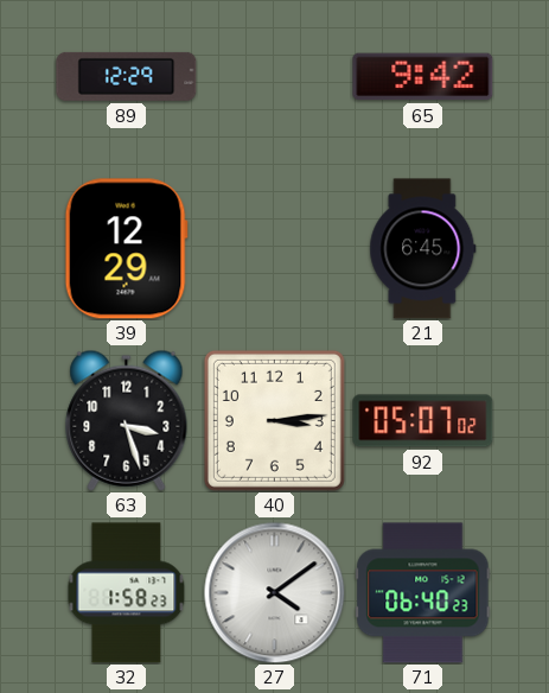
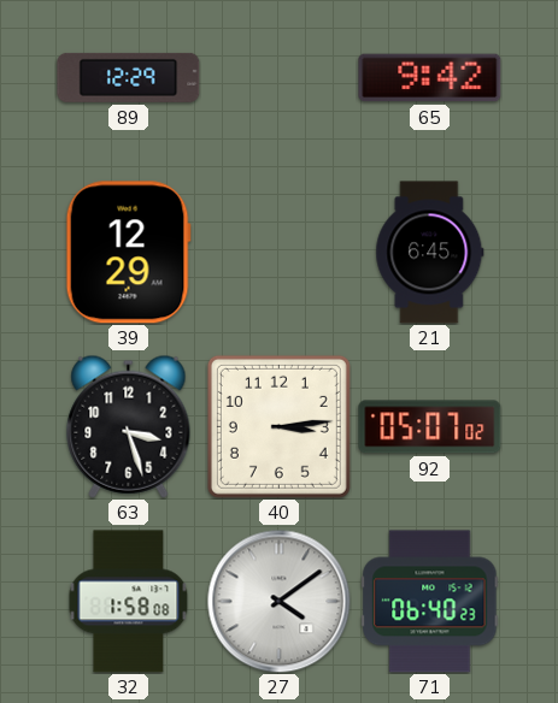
32: 1:58:23 -> 1:58:08
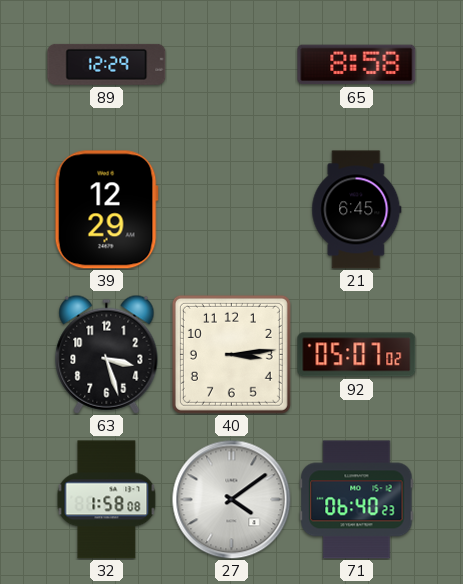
65: 9:42 -> 8:58
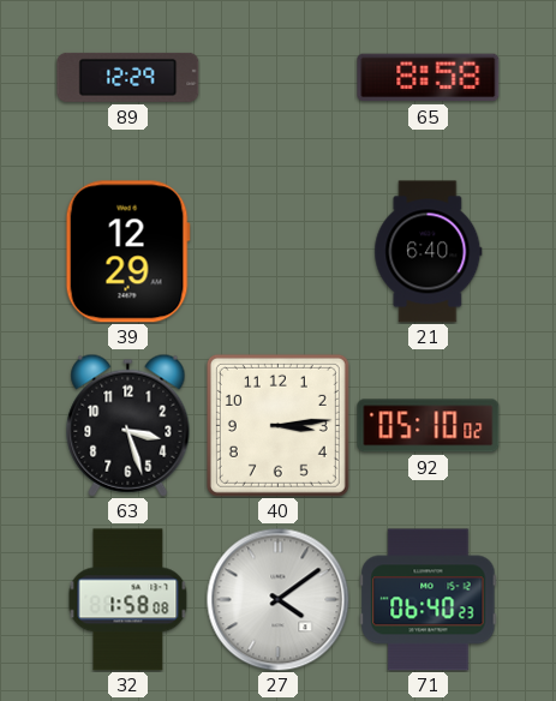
21: 6:45 -> 6:40
92: 05:07 -> 05:10
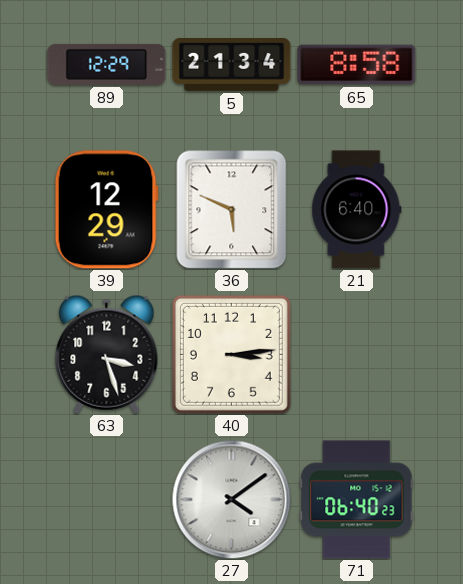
5: none -> 21:34
36: none -> 5:49
92: 05:10 -> none
32: 1:58 -> none
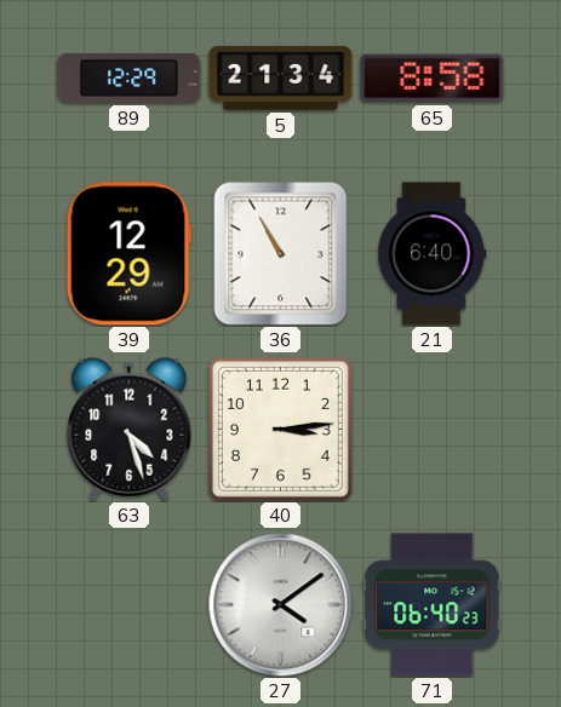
36: 5:49 -> 10:55
63: 3:27 -> 4:27
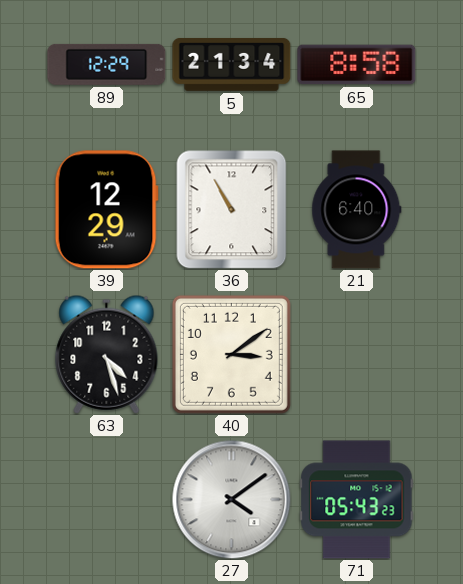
40: 3:14 -> 3:09
71: 06:40 -> 05:43
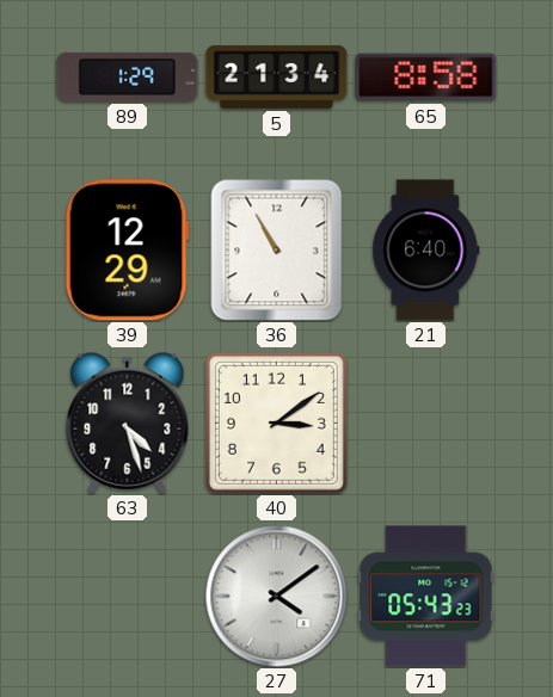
89: 12:29 -> 1:29
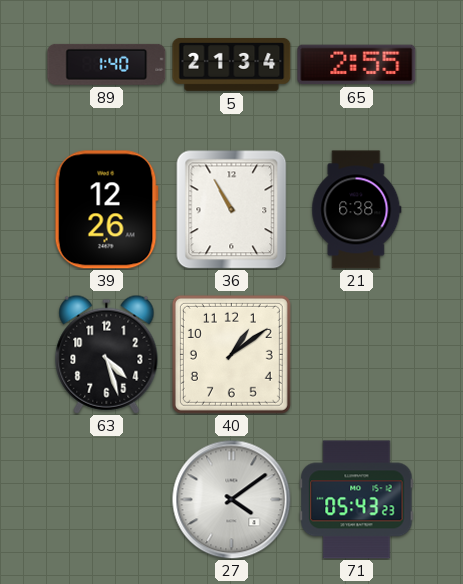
89: 1:29 -> 1:40
65: 8:58 -> 2:55
39: 12:29 -> 12:26
21: 6:40 -> 6:38
40: 3:09 -> 1:09
